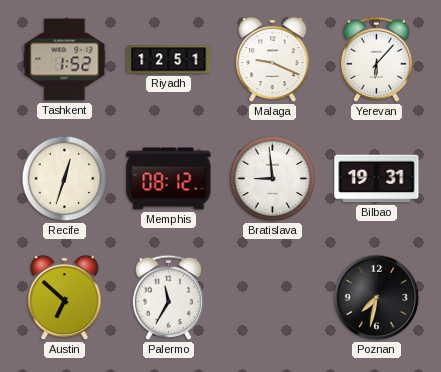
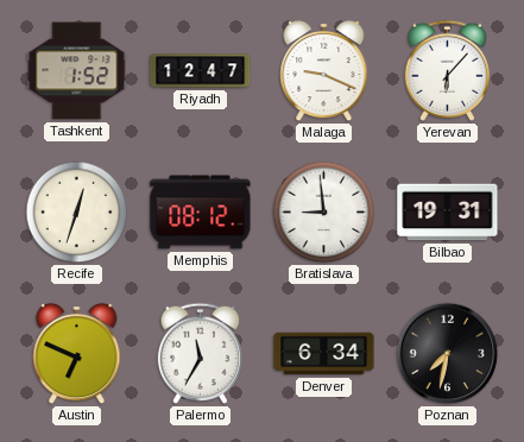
Riyadh: 12:51 -> 12:47
Austin: 6:52 -> 6:49
Denver: none -> 6:34
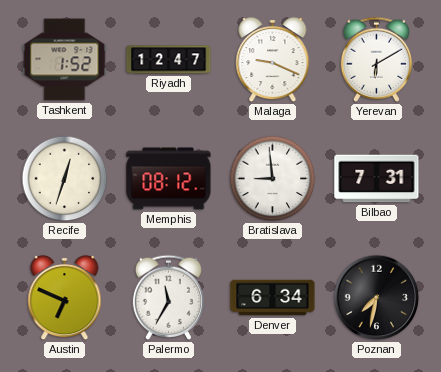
Yerevan: 6:07 -> 6:10
Bilbao: 19:31 -> 7:31
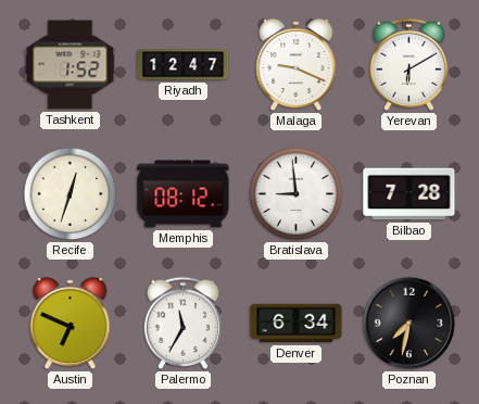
Bilbao: 7:31 -> 7:28
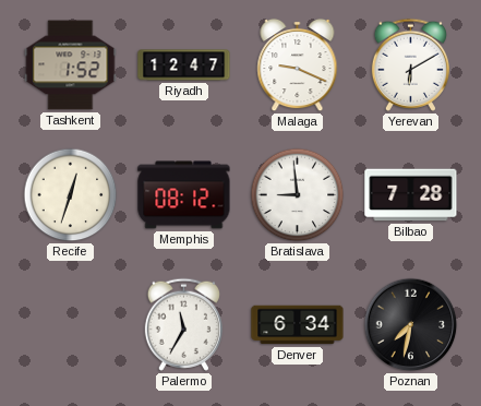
Austin: 6:49 -> none
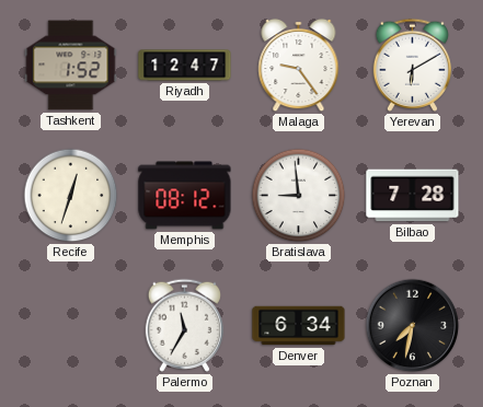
Malaga: 9:19 -> 9:24
